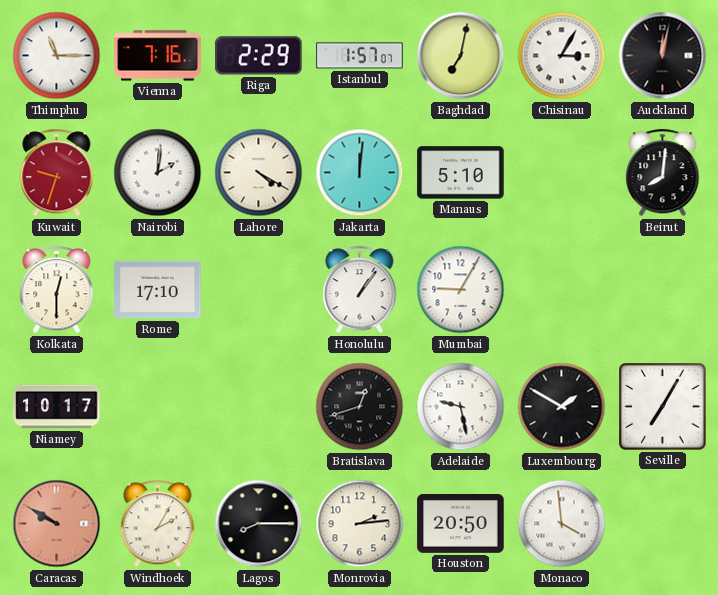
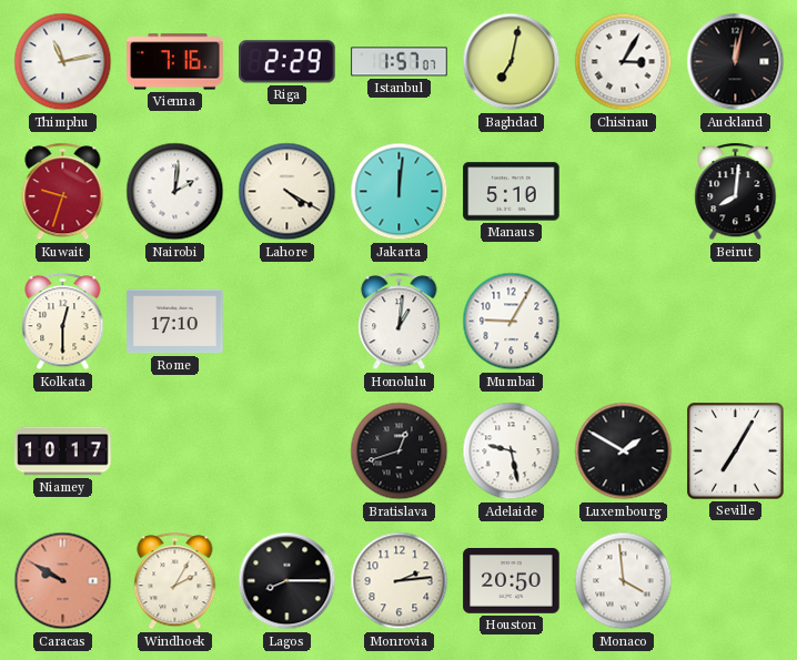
Thimphu: 11:15 -> 11:13
Honolulu: 1:06 -> 1:01
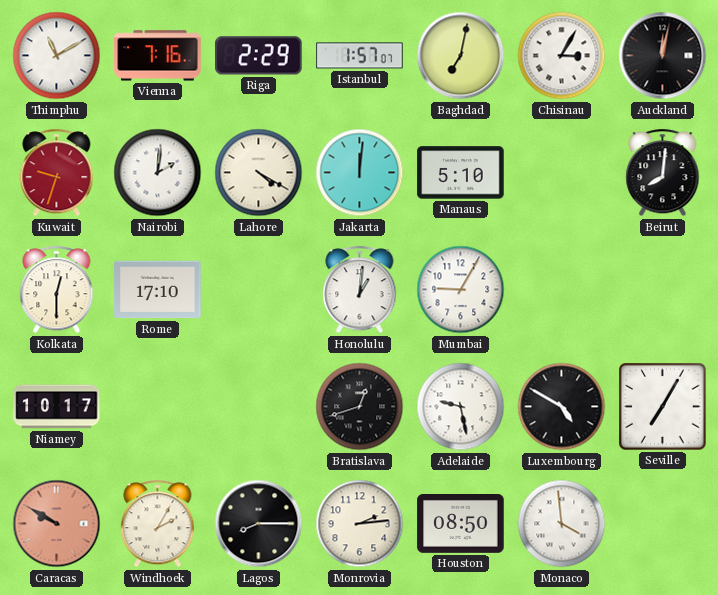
Thimphu: 11:13 -> 11:10
Luxembourg: 1:50 -> 4:50
Houston: 20:50 -> 08:50
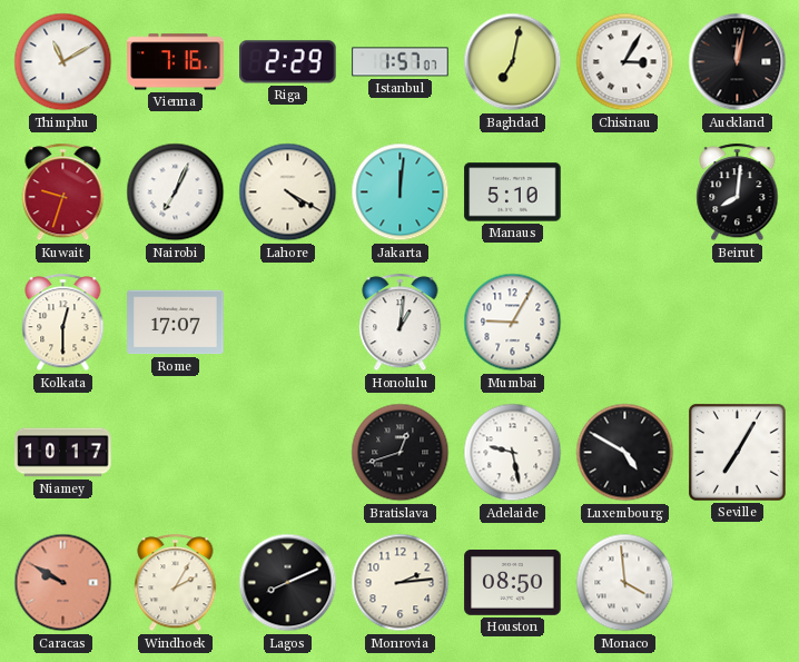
Nairobi: 2:01 -> 7:04
Rome: 17:10 -> 17:07
Lagos: 8:15 -> 8:11
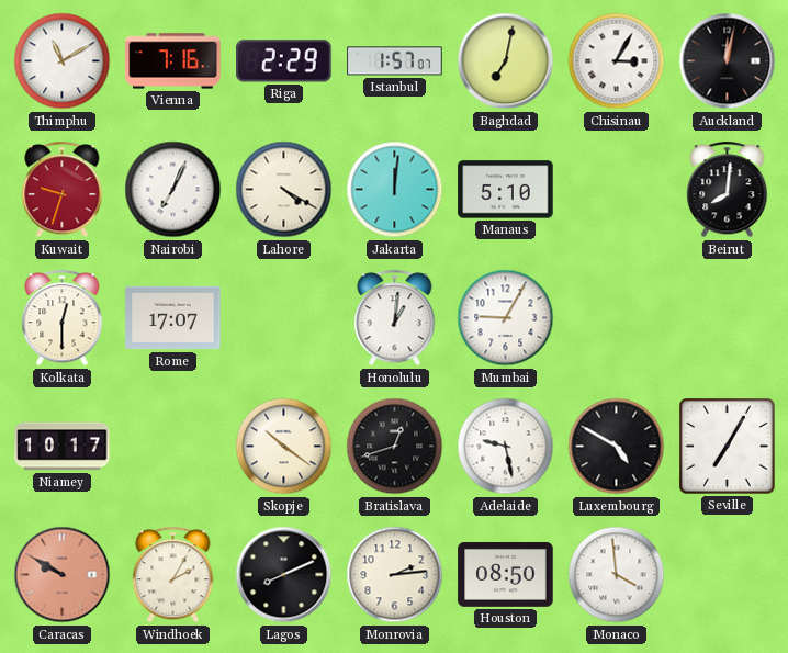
Skopje: none -> 10:21
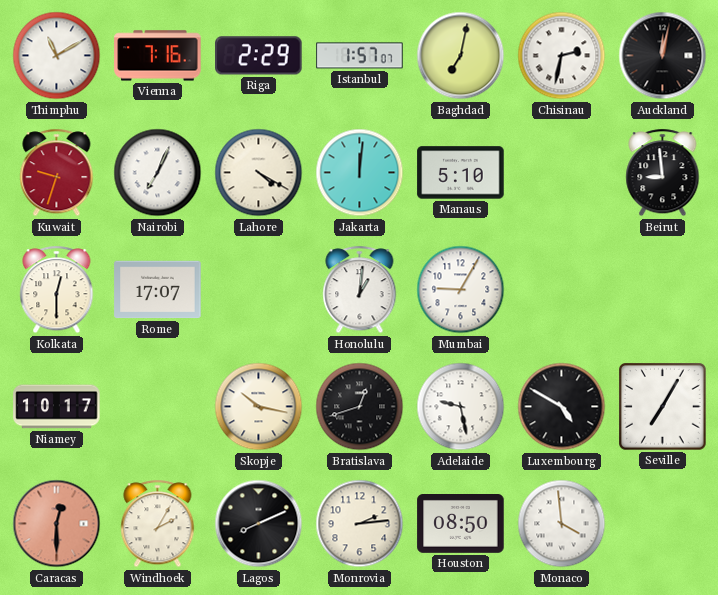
Chisinau: 3:05 -> 2:32
Beirut: 8:01 -> 8:59
Skopje: 10:21 -> 10:17
Caracas: 9:50 -> 12:30
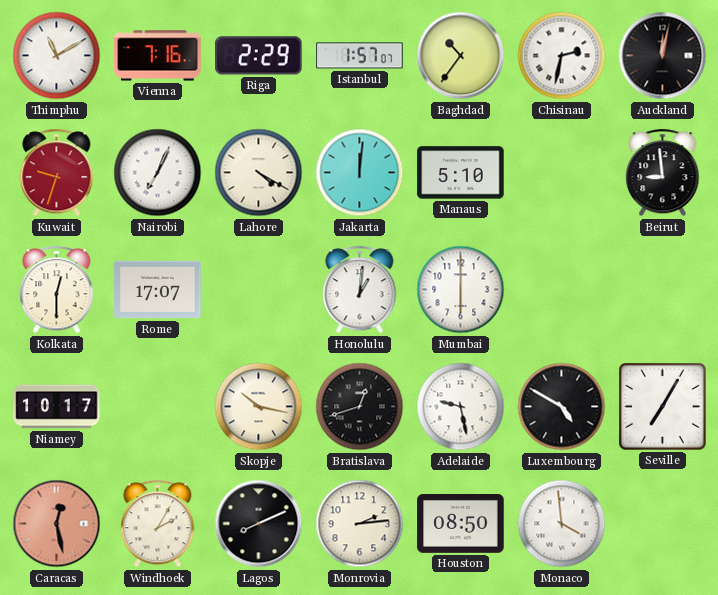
Baghdad: 7:02 -> 10:36
Mumbai: 9:05 -> 6:00
Caracas: 12:30 -> 12:28
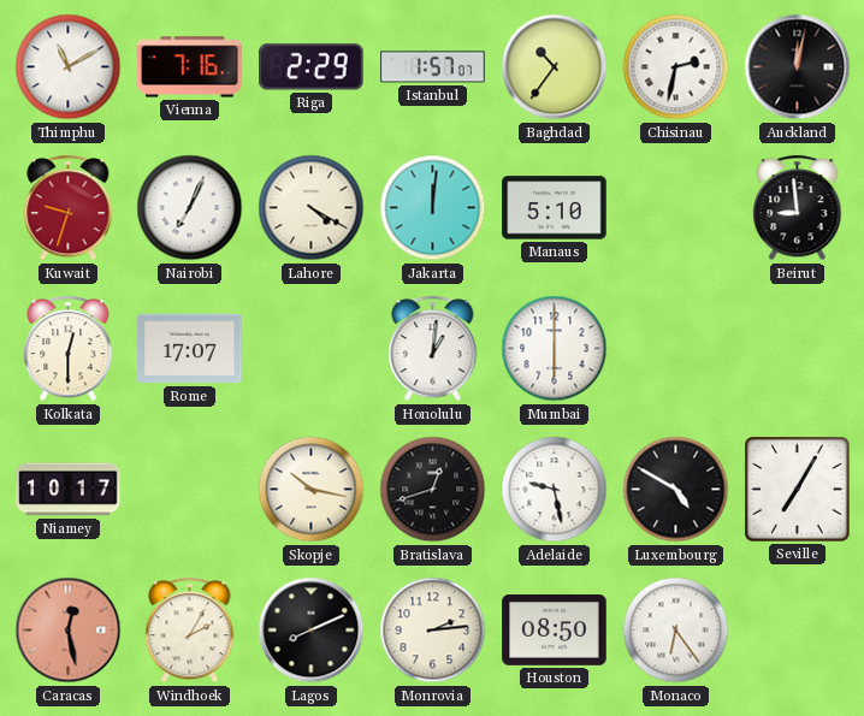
Monaco: 3:59 -> 6:24
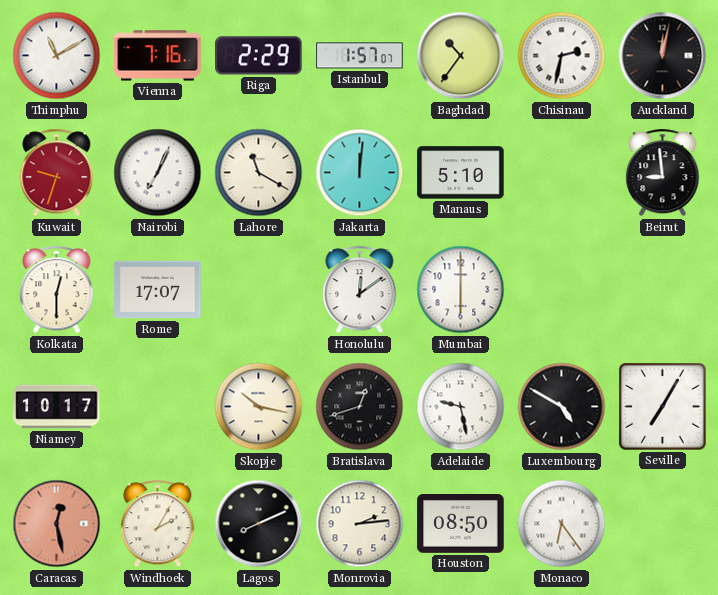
Lahore: 4:20 -> 11:20
Honolulu: 1:01 -> 12:09
